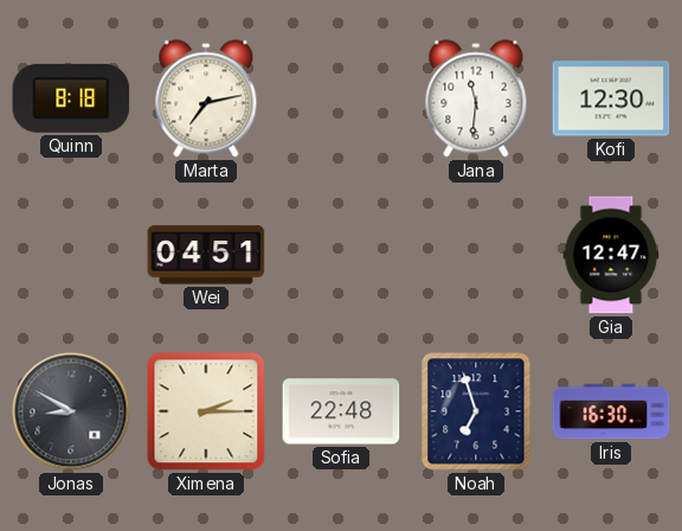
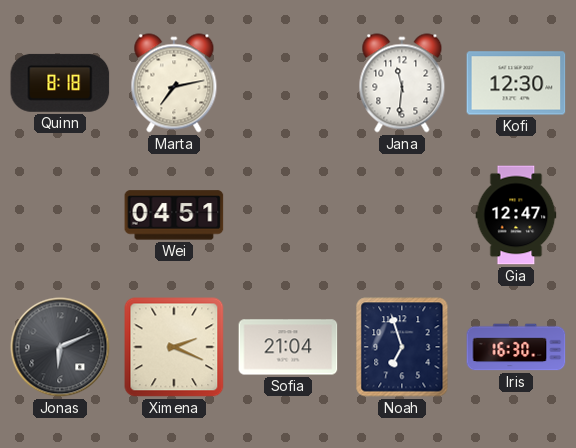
Jonas: 8:50 -> 6:11
Ximena: 2:15 -> 2:19
Sofia: 22:48 -> 21:04
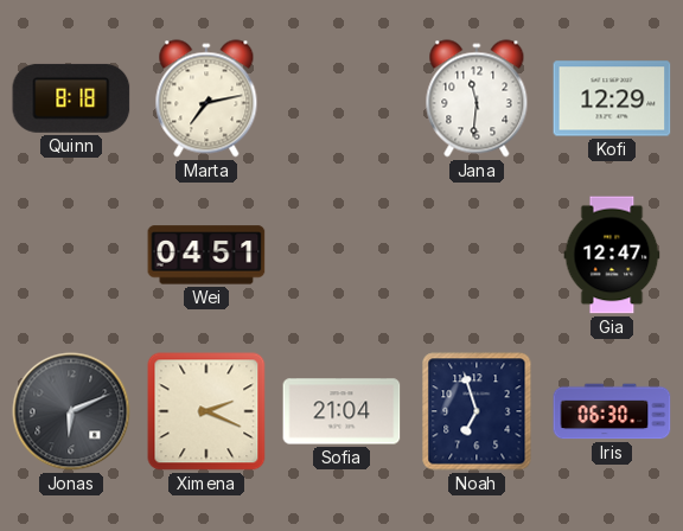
Kofi: 12:30 -> 12:29
Iris: 16:30 -> 06:30
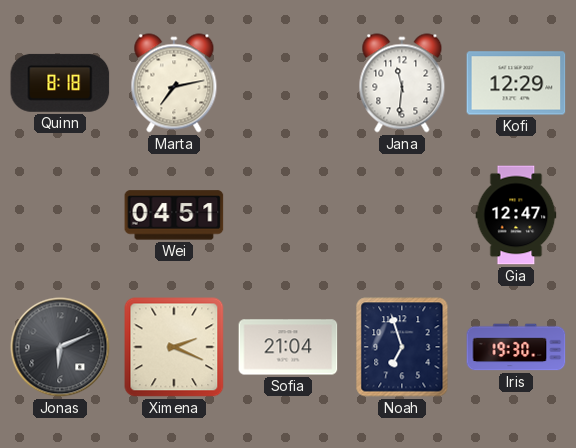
Iris: 06:30 -> 19:30
